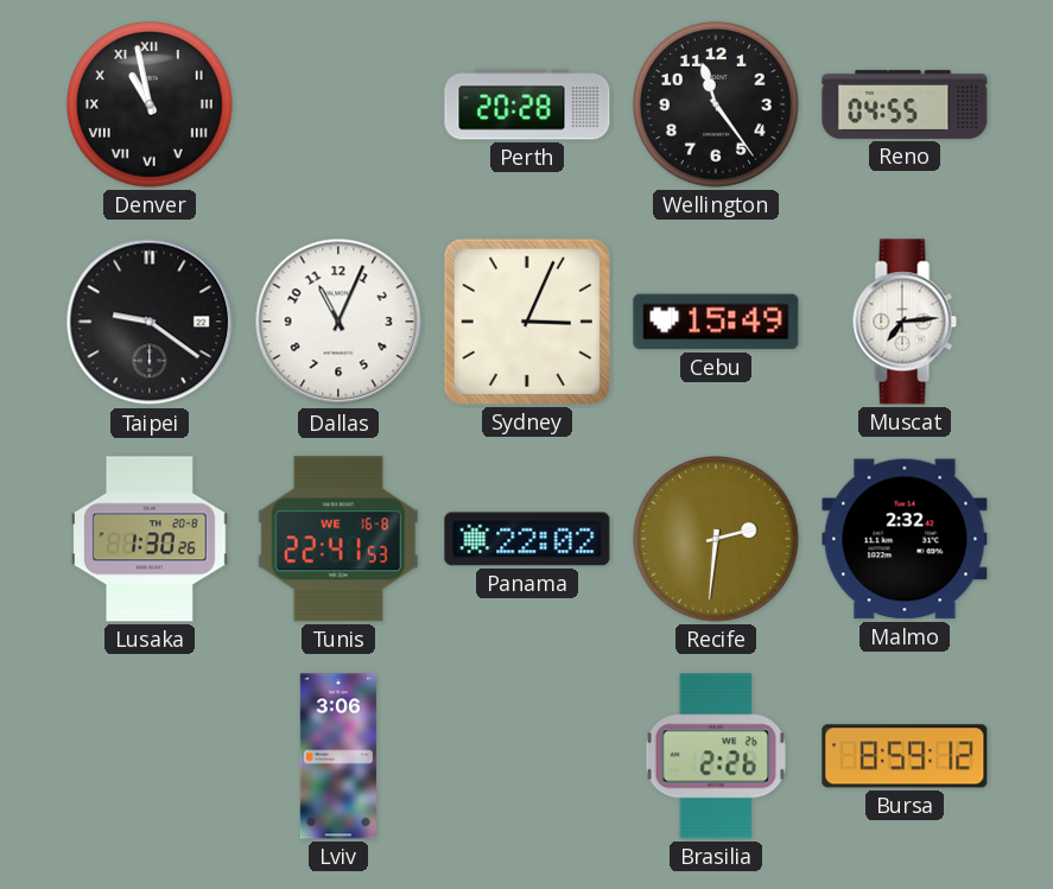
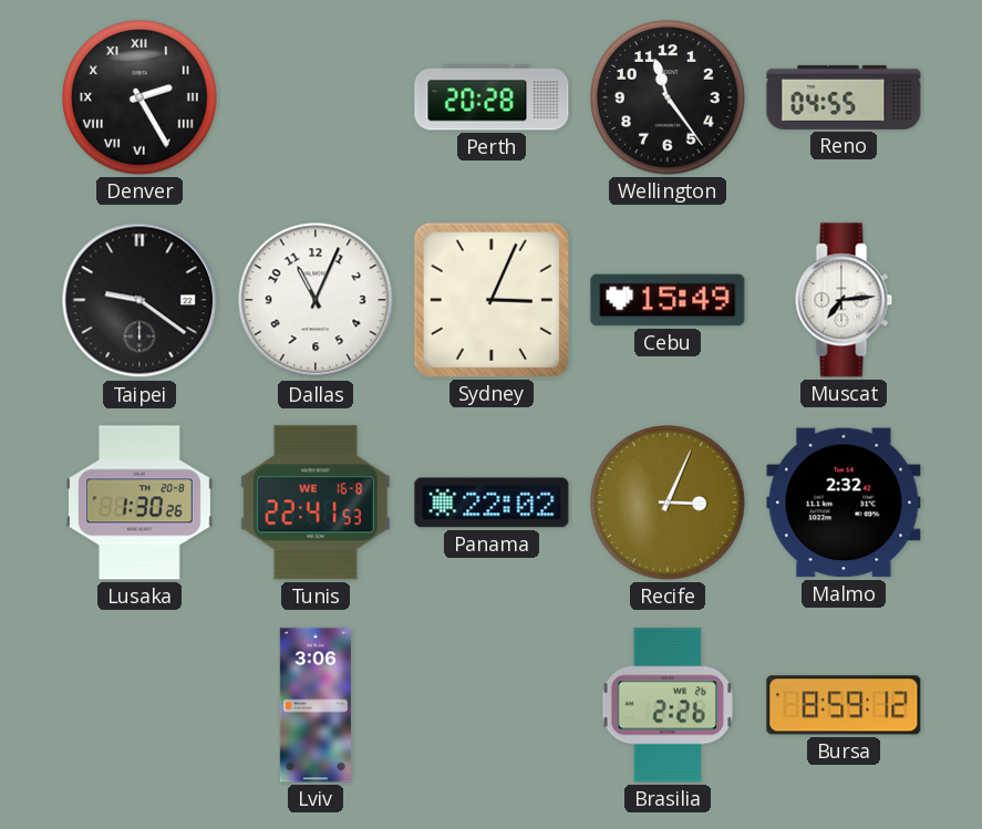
Denver: 10:58 -> 2:25
Recife: 2:31 -> 3:04
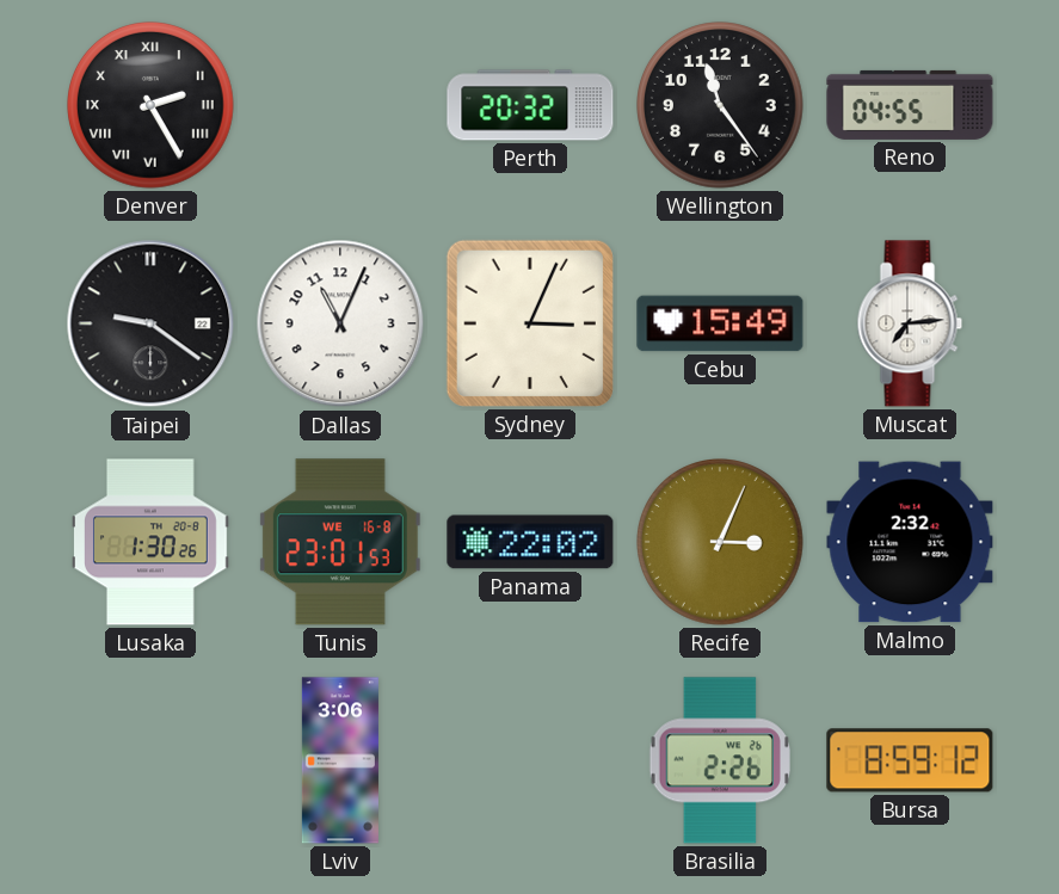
Perth: 20:28 -> 20:32
Tunis: 22:41 -> 23:01
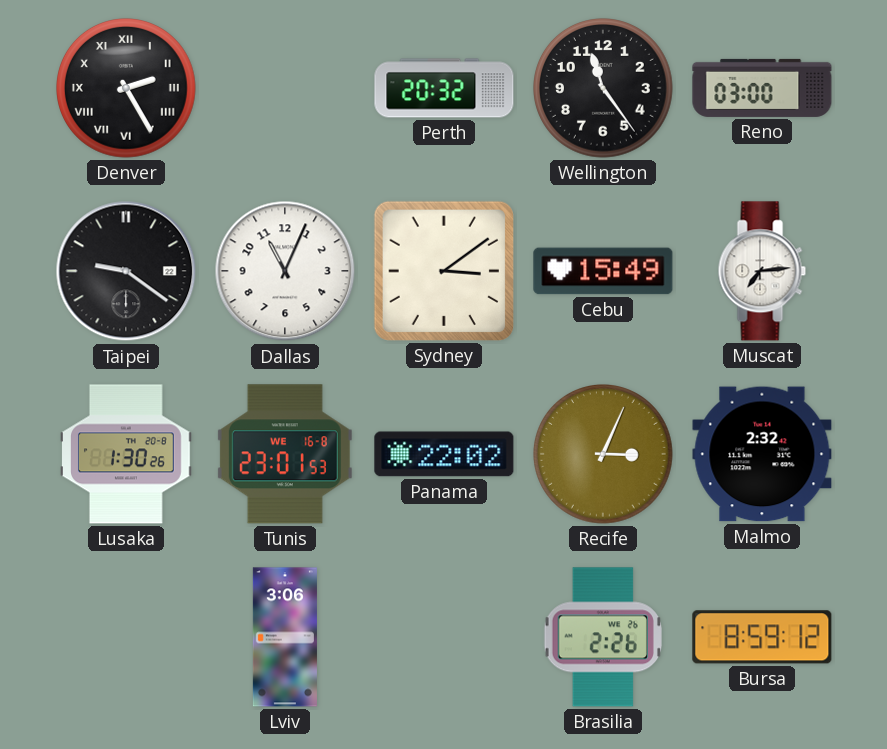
Reno: 04:55 -> 03:00
Sydney: 3:04 -> 3:09
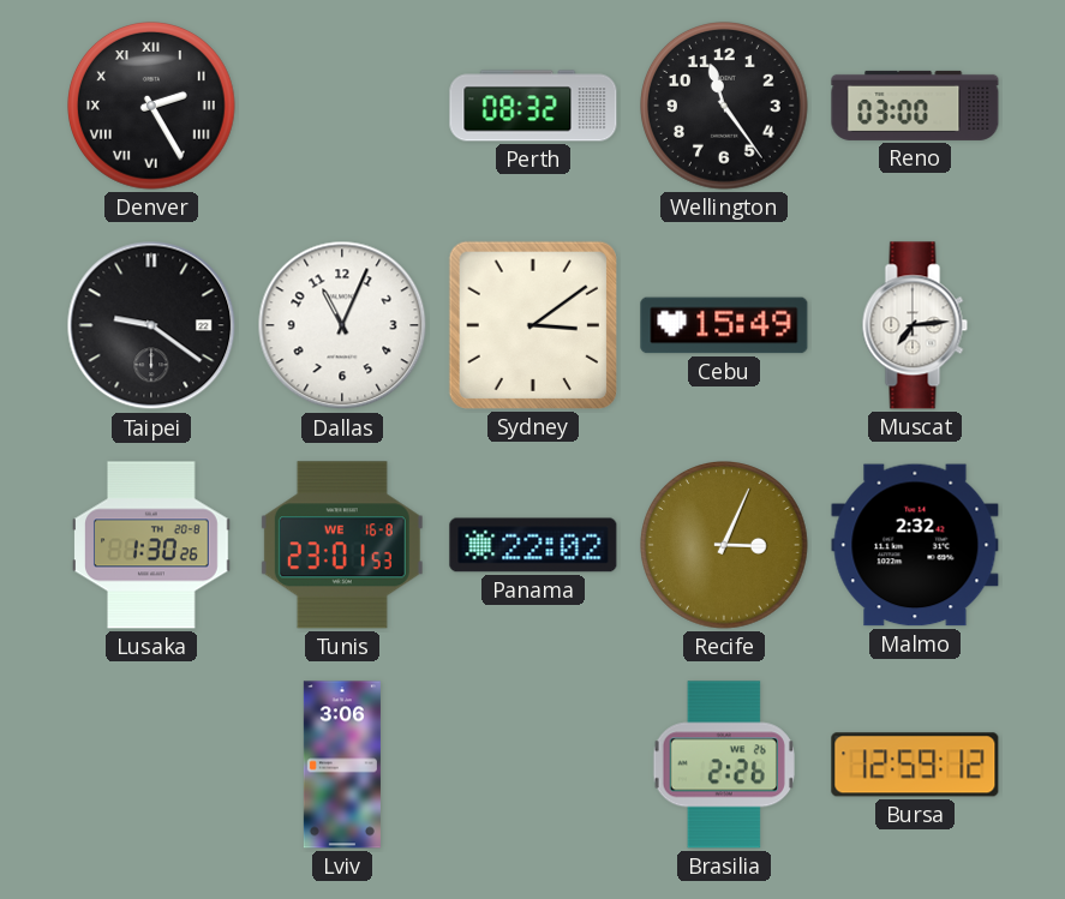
Perth: 20:32 -> 08:32
Bursa: 8:59 -> 12:59
